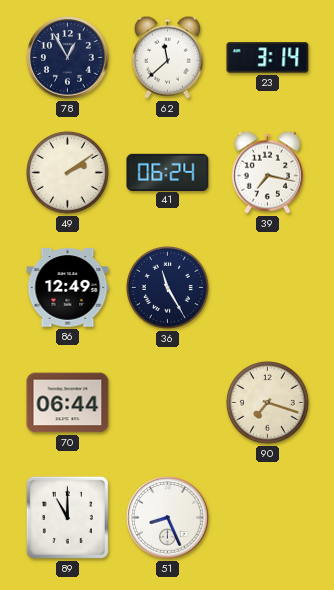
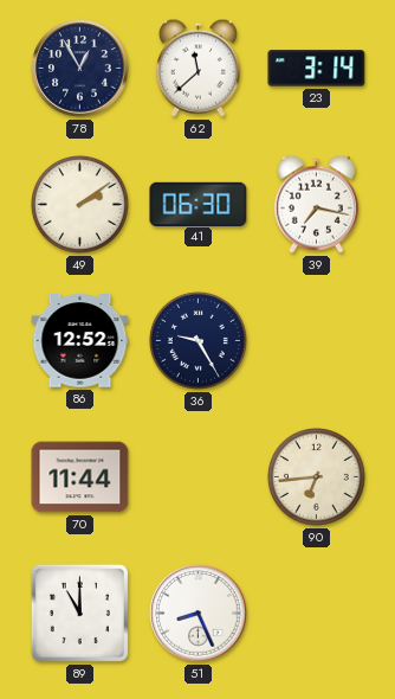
41: 06:24 -> 06:30
86: 12:49 -> 12:52
36: 11:25 -> 9:25
70: 06:44 -> 11:44
90: 7:18 -> 6:44
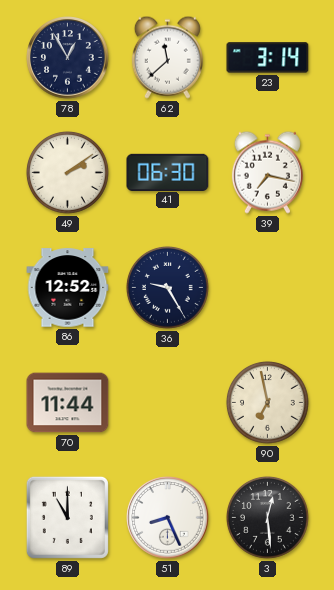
90: 6:44 -> 6:58
3: none -> 12:29
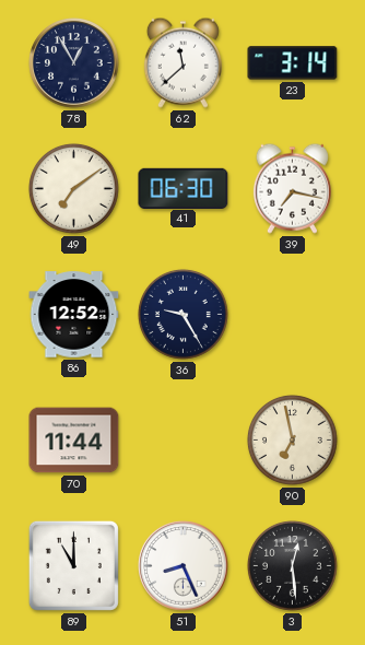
49: 2:09 -> 7:09
